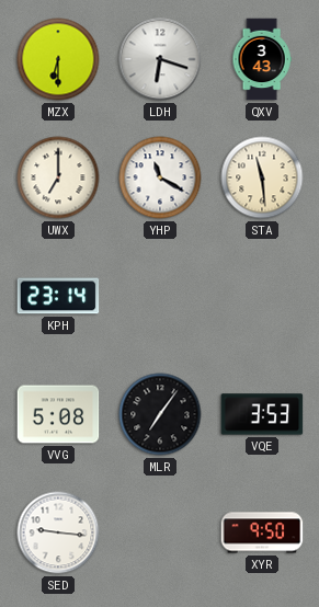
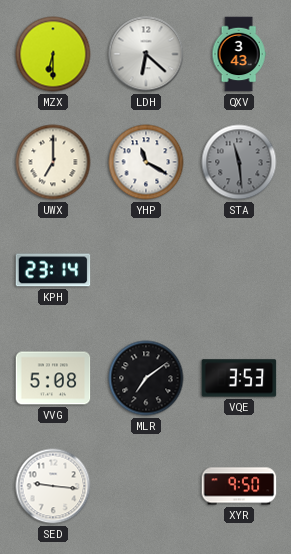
LDH: 6:18 -> 6:22
STA dial: cream -> grey
MLR: 7:06 -> 7:09
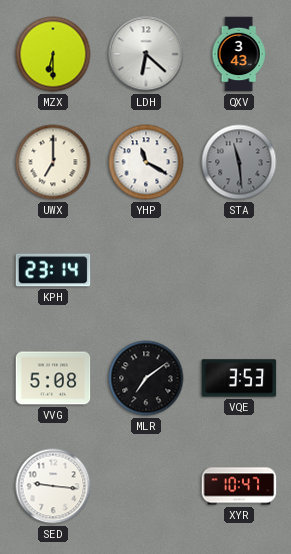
XYR: 9:50 -> 10:47
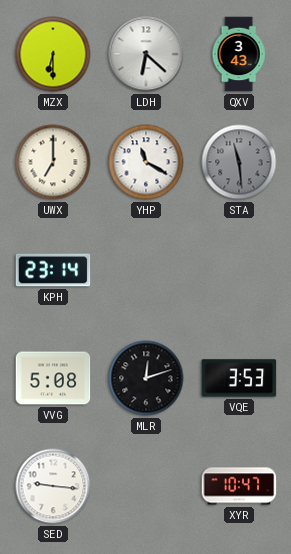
MLR: 7:09 -> 12:12
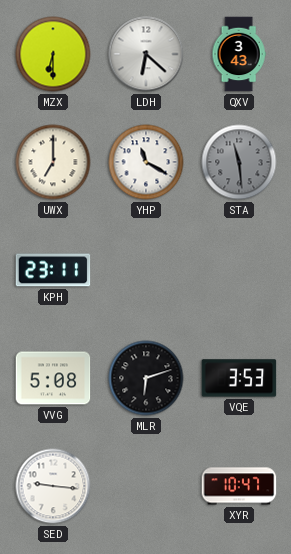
KPH: 23:14 -> 23:11
MLR: 12:12 -> 6:12
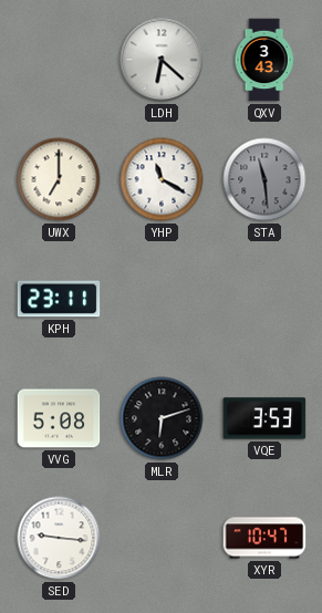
MZX: 6:30 -> none
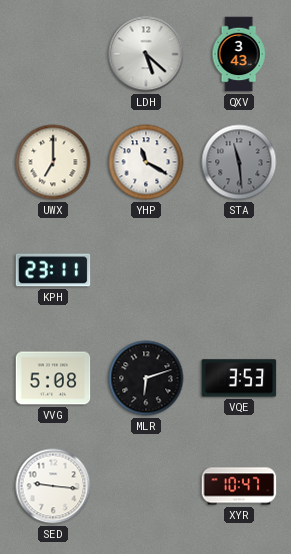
LDH: 6:22 -> 5:22
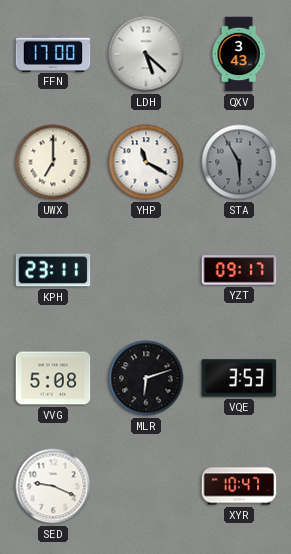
FFN: none -> 17:00
STA: 11:29 -> 5:55
YZT: none -> 09:17
SED: 9:16 -> 9:19
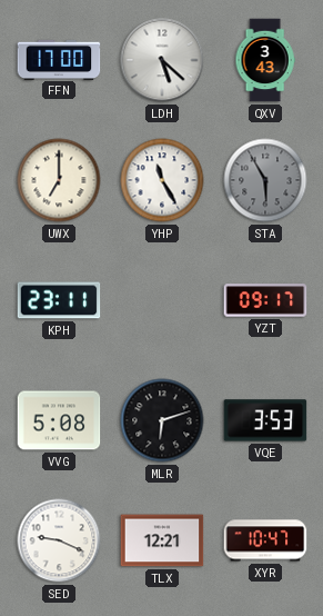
YHP: 11:20 -> 11:25
TLX: none -> 12:21
